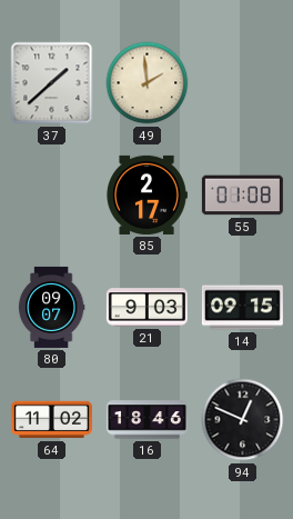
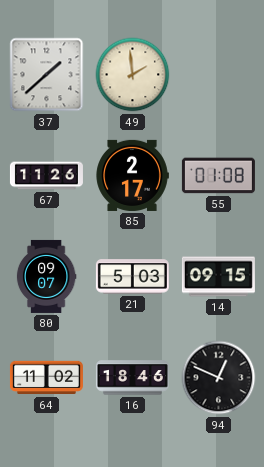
67: none -> 11:26
21: 9:03 -> 5:03
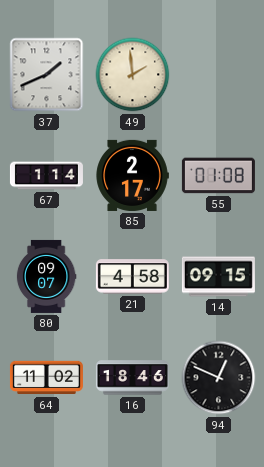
37: 1:38 -> 1:41
67: 11:26 -> 1:14
21: 5:03 -> 4:58
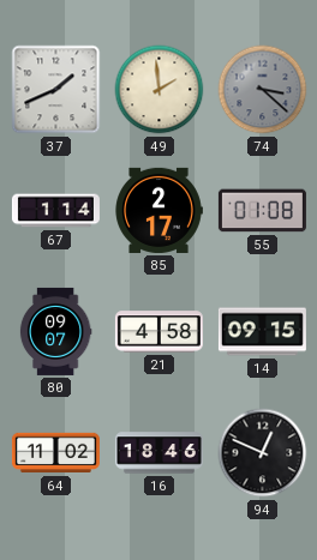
74: none -> 3:22
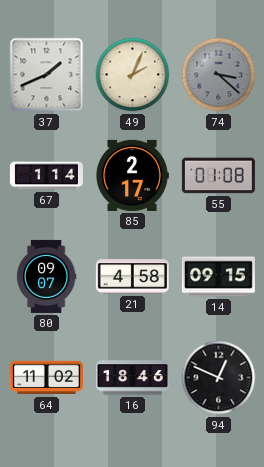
49: 1:59 -> 2:04
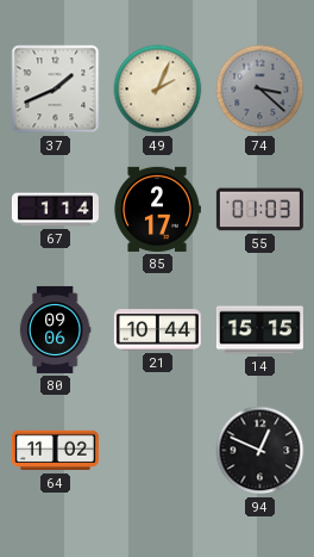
55: 01:08 -> 01:03
80: 09:07 -> 09:06
21: 4:58 -> 10:44
14: 09:15 -> 15:15
16: 18:46 -> none
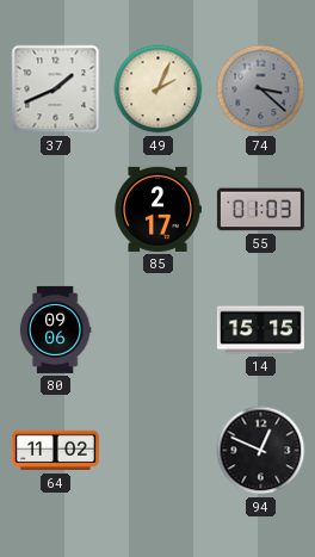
67: 1:14 -> none
21: 10:44 -> none
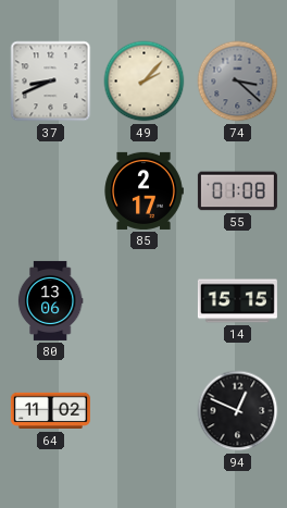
37: 1:41 -> 8:41
49: 2:04 -> 2:07
55: 01:03 -> 01:08
80: 09:06 -> 13:06
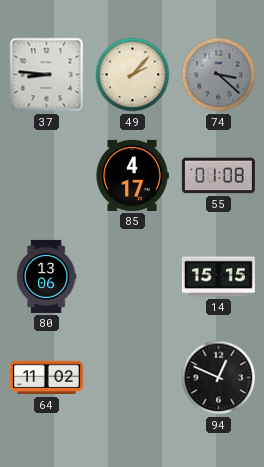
37: 8:41 -> 8:46
85: 2:17 -> 4:17
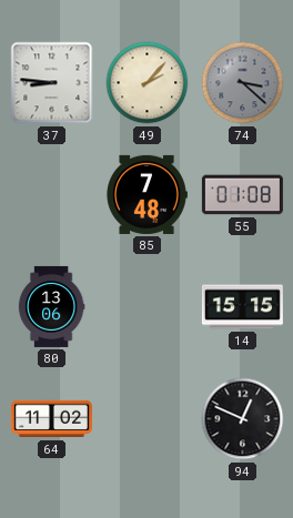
85: 4:17 -> 7:48
